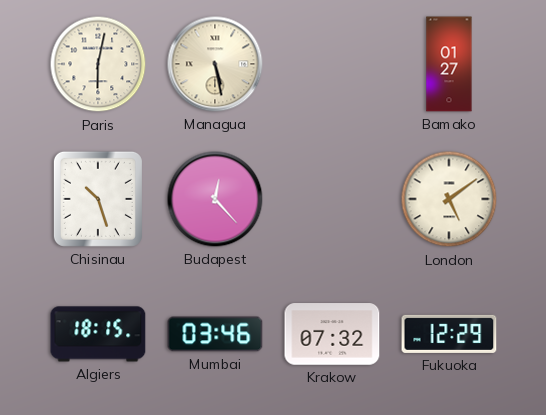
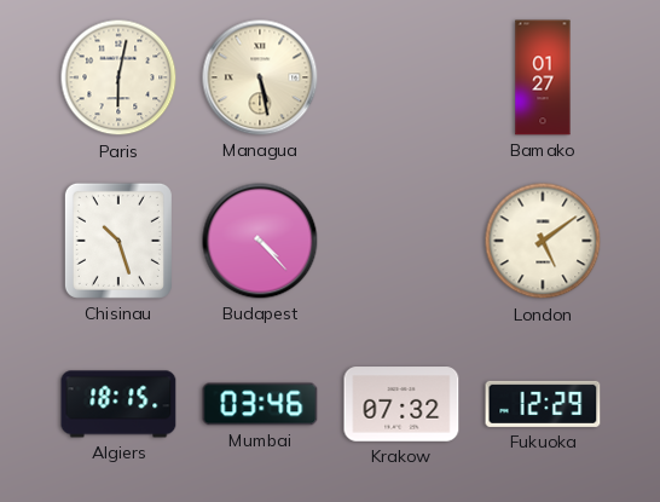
Budapest: 12:23 -> 4:23
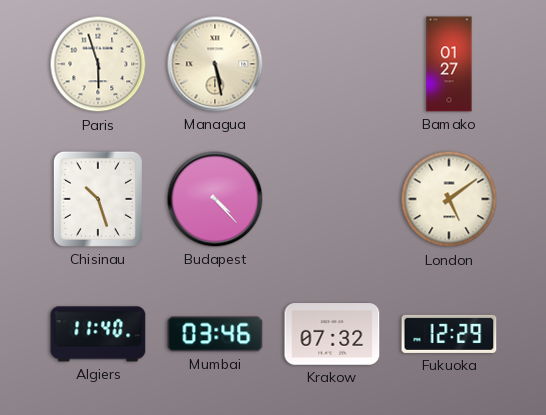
Paris: 6:02 -> 5:57
Algiers: 18:15 -> 11:40
